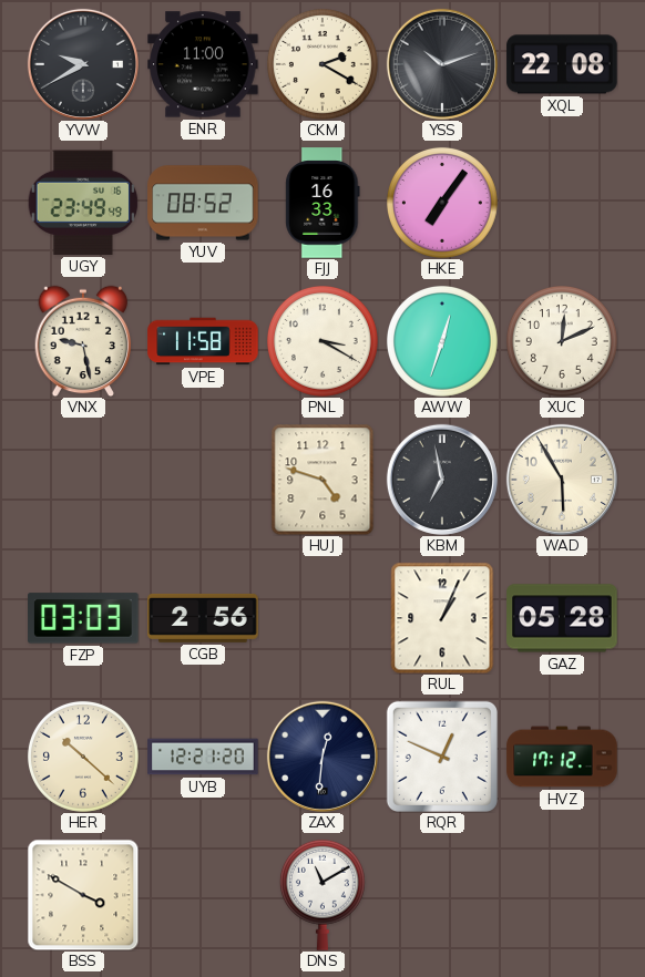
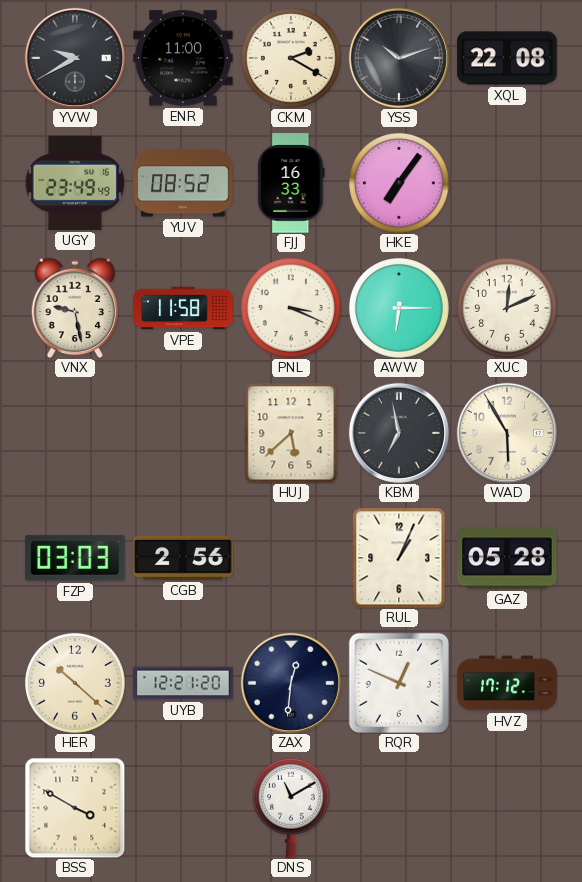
PNL: 3:20 -> 3:19
AWW: 12:33 -> 6:15
HUJ: 4:48 -> 5:38
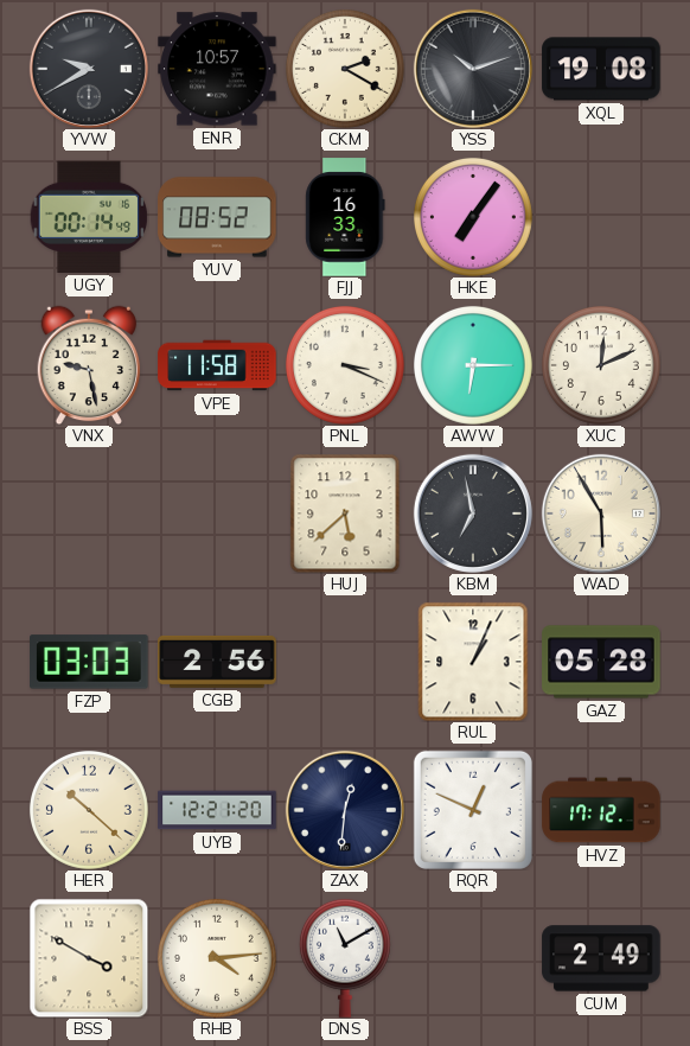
ENR: 11:00 -> 10:57
XQL: 22:08 -> 19:08
UGY: 23:49 -> 00:14
RHB: none -> 4:14
CUM: none -> 2:49
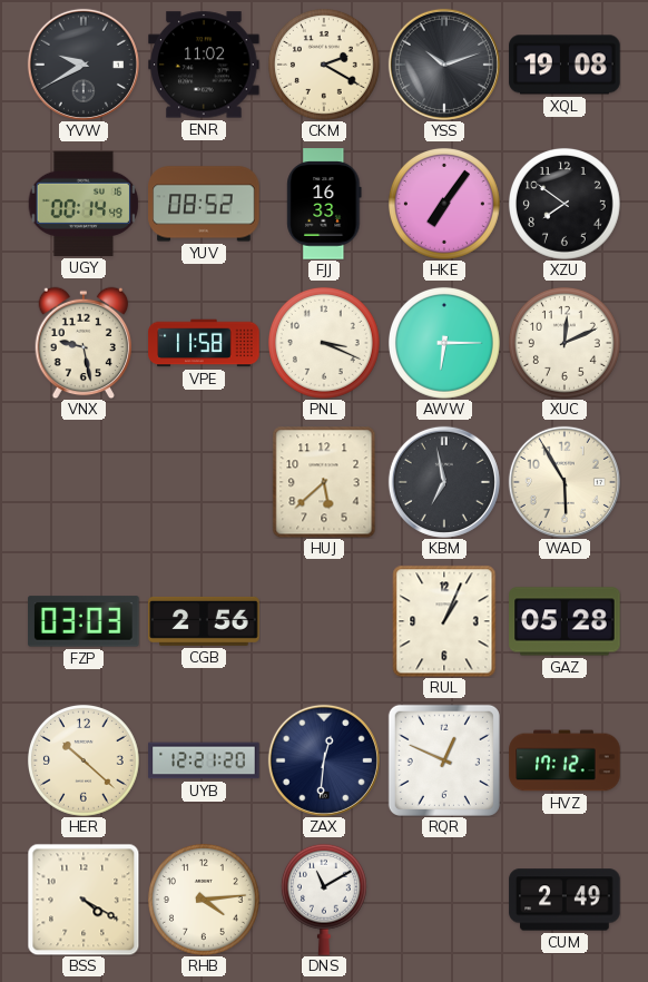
ENR: 10:57 -> 11:02
XZU: none -> 7:51
BSS: 3:50 -> 4:20
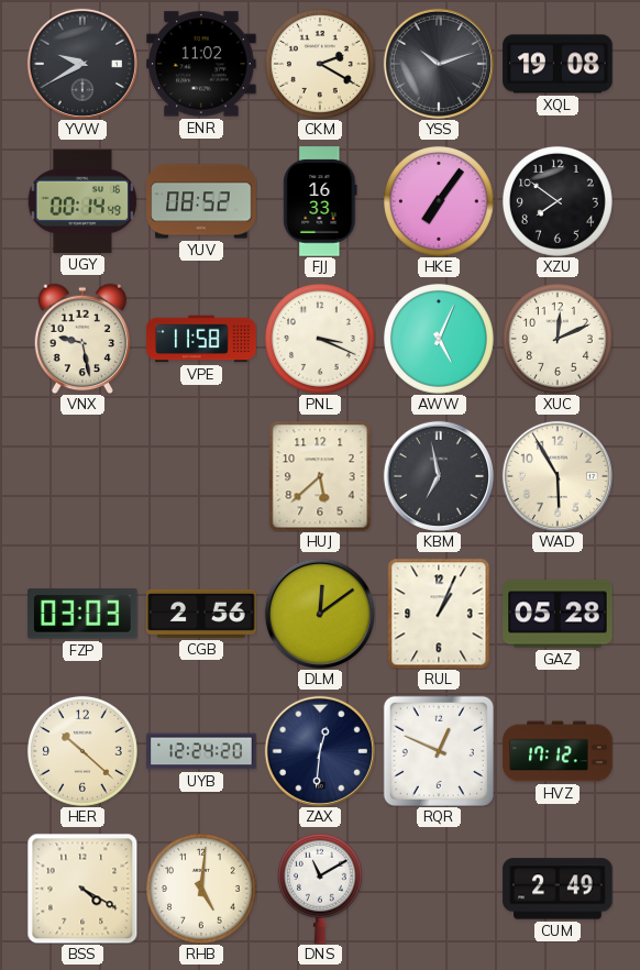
AWW: 6:15 -> 5:04
DLM: none -> 12:09
UYB: 12:21 -> 12:24
RHB: 4:14 -> 5:01
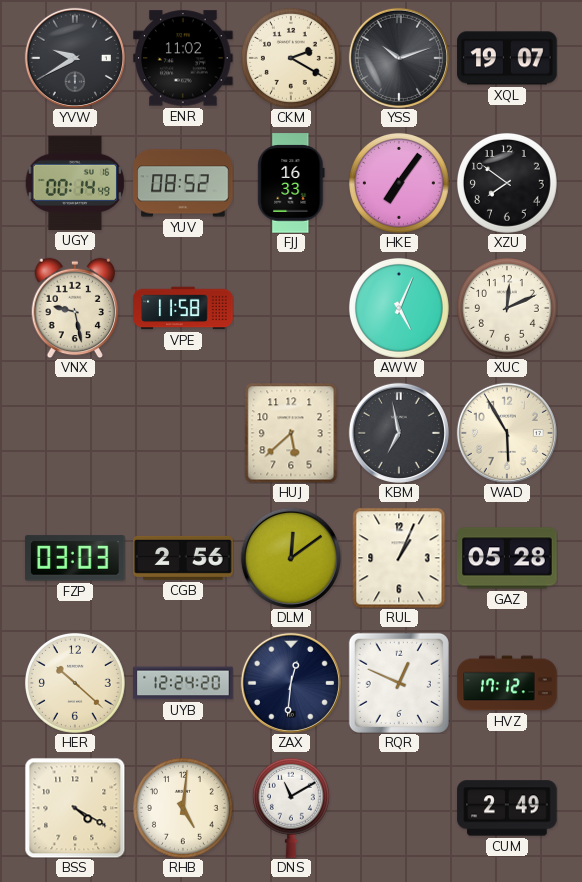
XQL: 19:08 -> 19:07
PNL: 3:19 -> none
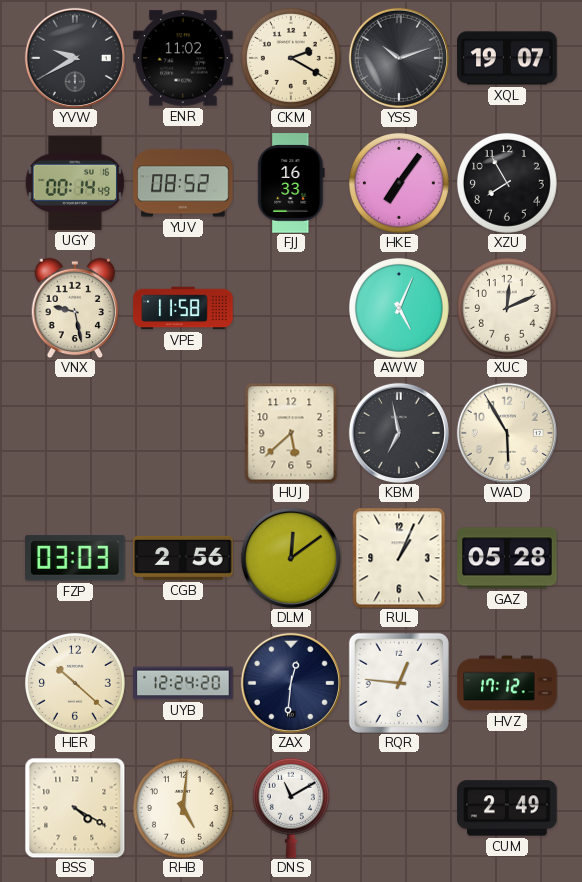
XZU: 7:51 -> 7:55
RQR: 12:49 -> 12:46
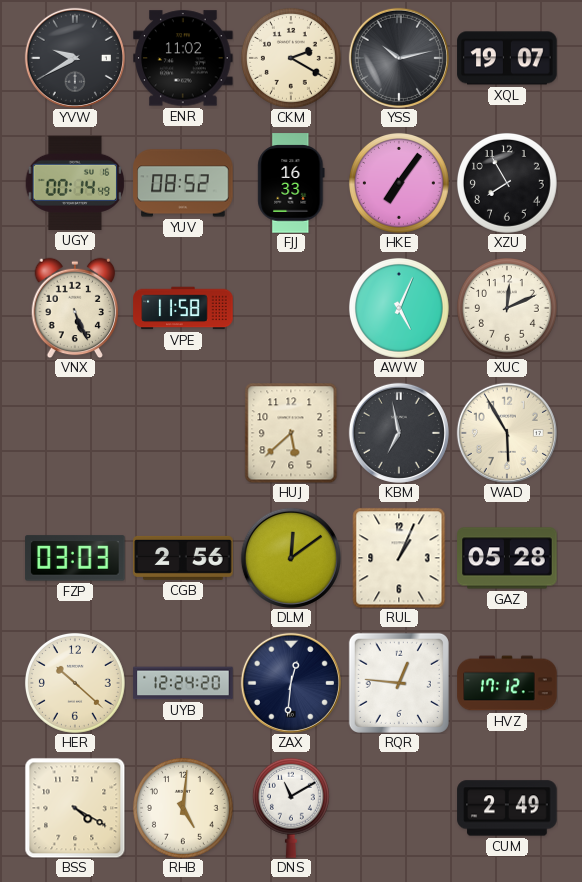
YSS: 10:12 -> 10:13
VNX: 9:28 -> 5:26
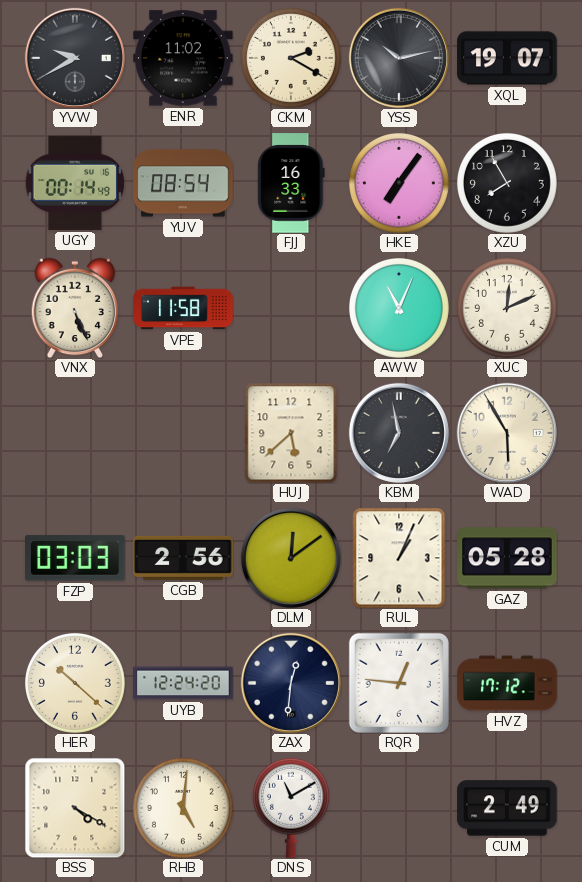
YUV: 08:52 -> 08:54
AWW: 5:04 -> 11:04
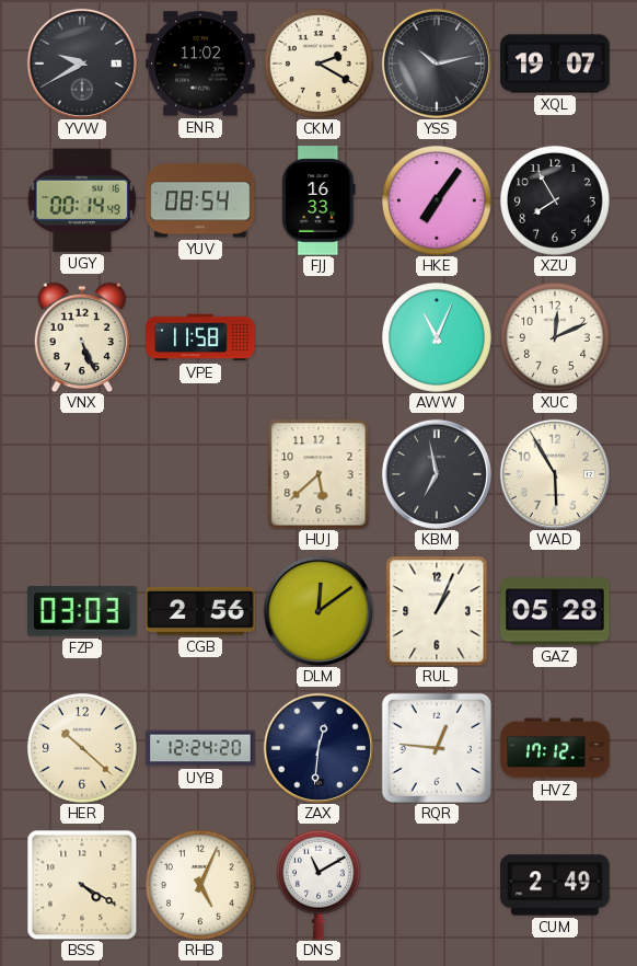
RHB: 5:01 -> 5:04
